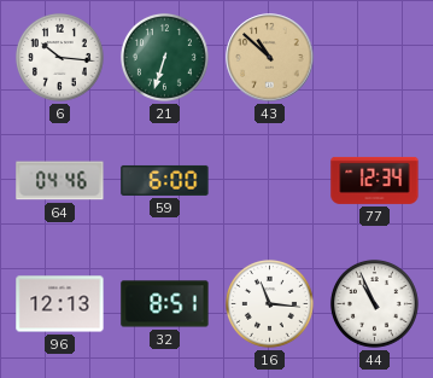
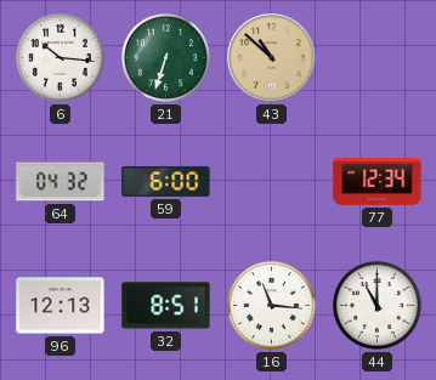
64: 04:46 -> 04:32
44: 10:56 -> 11:00
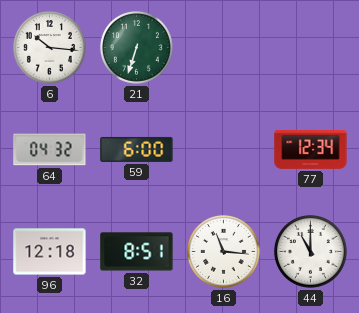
43: 10:52 -> none
96: 12:13 -> 12:18
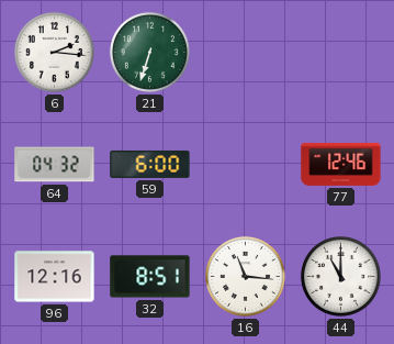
6: 10:16 -> 2:16
77: 12:34 -> 12:46
96: 12:18 -> 12:16
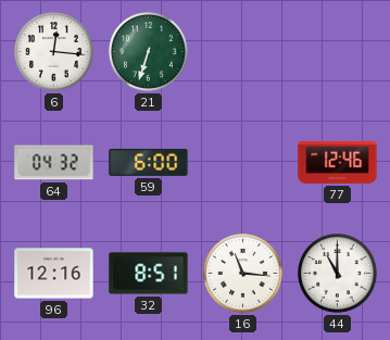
6: 2:16 -> 12:16
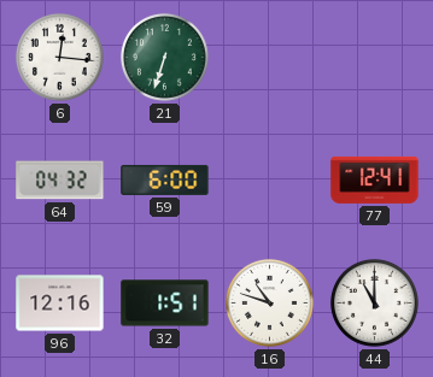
77: 12:46 -> 12:41
32: 8:51 -> 1:51
16: 11:16 -> 10:48
